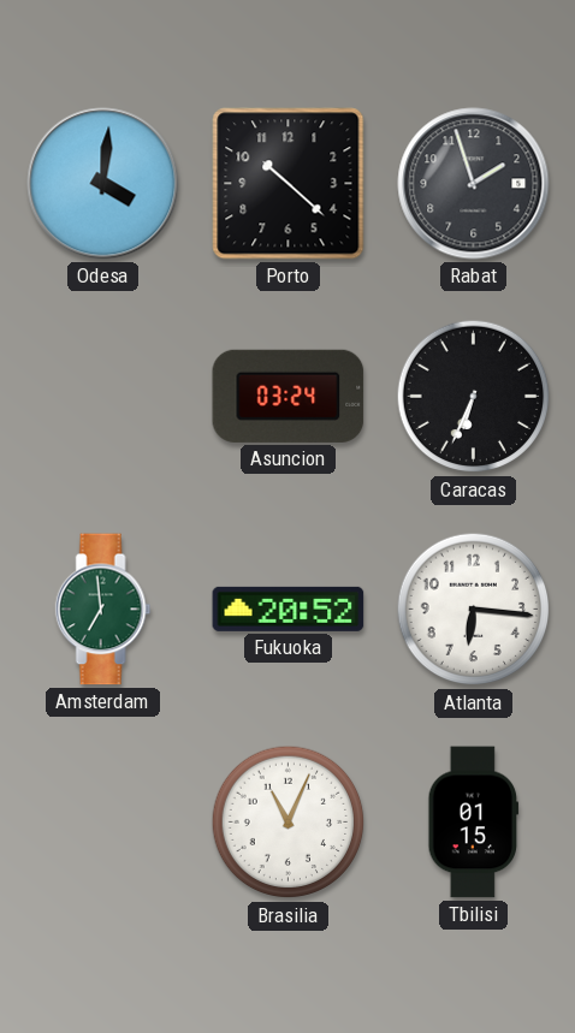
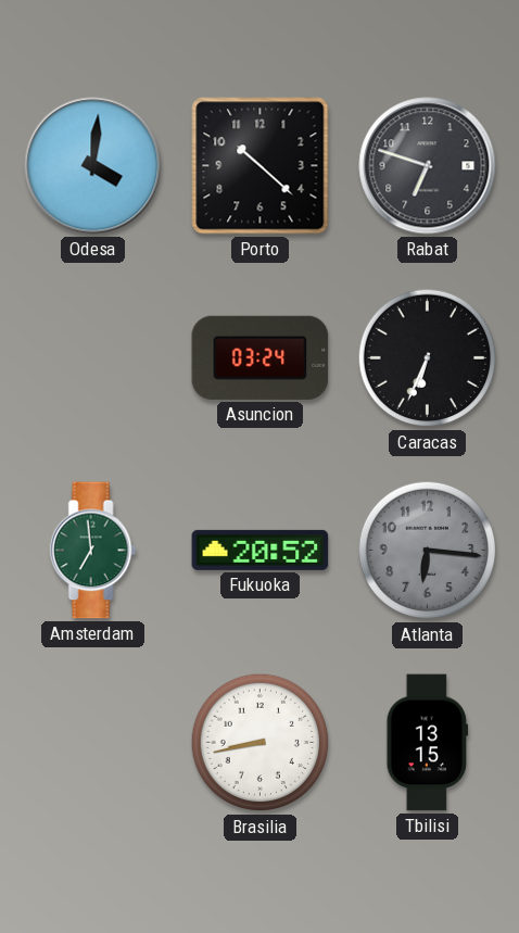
Rabat: 1:57 -> 6:48
Atlanta dial: white -> grey
Brasilia: 11:04 -> 8:43
Tbilisi: 01:15 -> 13:15
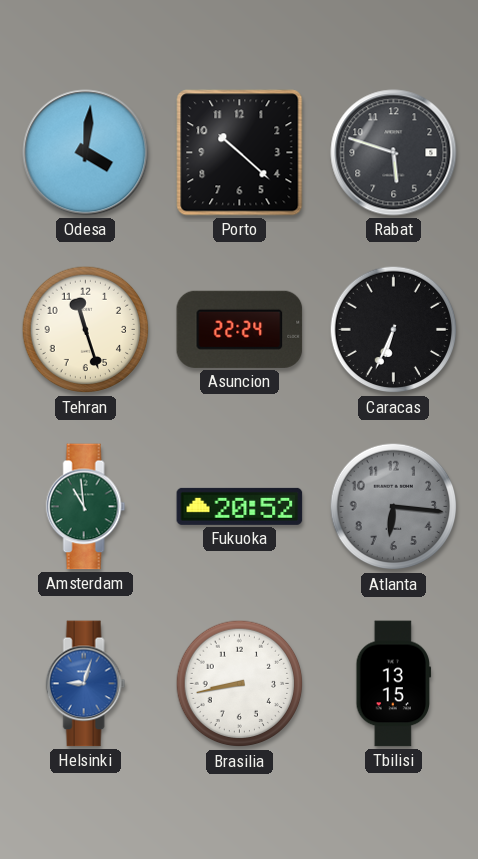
Rabat: 6:48 -> 5:48
Tehran: none -> 11:27
Asuncion: 03:24 -> 22:24
Amsterdam: 6:59 -> 10:59
Helsinki: none -> 9:03
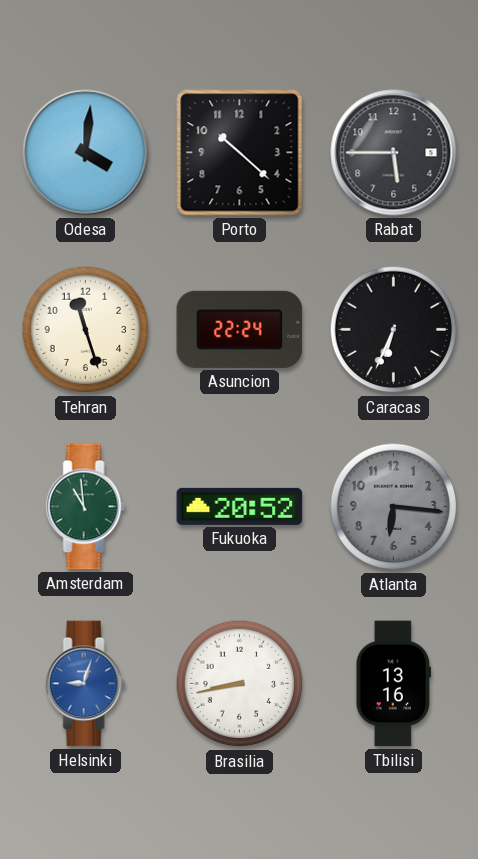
Rabat: 5:48 -> 5:45
Tbilisi: 13:15 -> 13:16
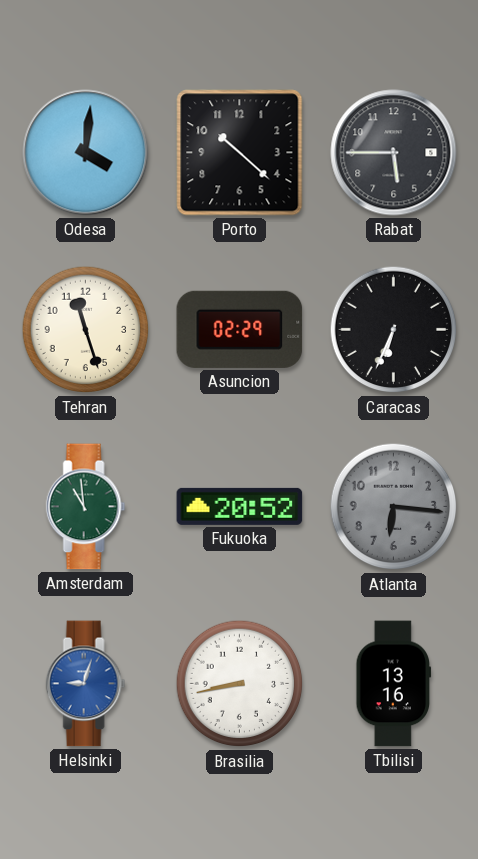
Asuncion: 22:24 -> 02:29
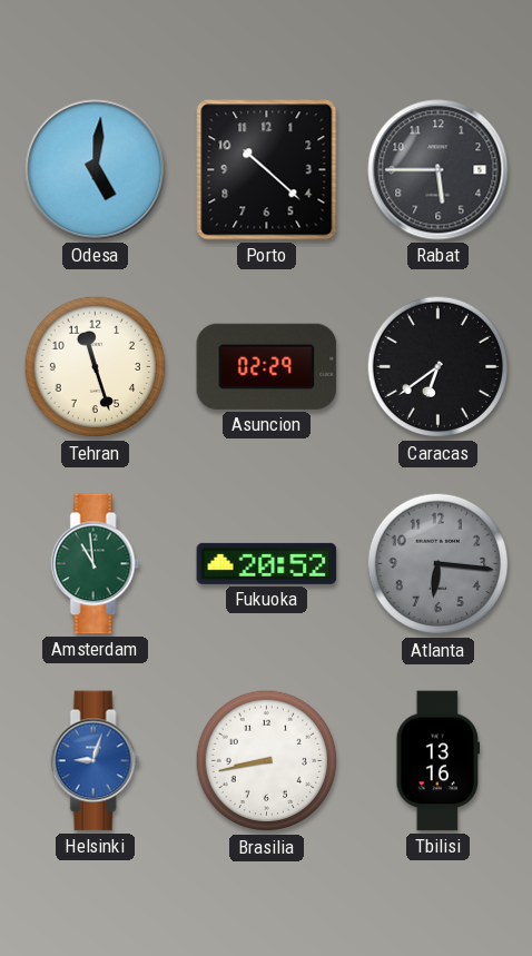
Odesa: 4:01 -> 5:01
Caracas: 6:34 -> 6:39
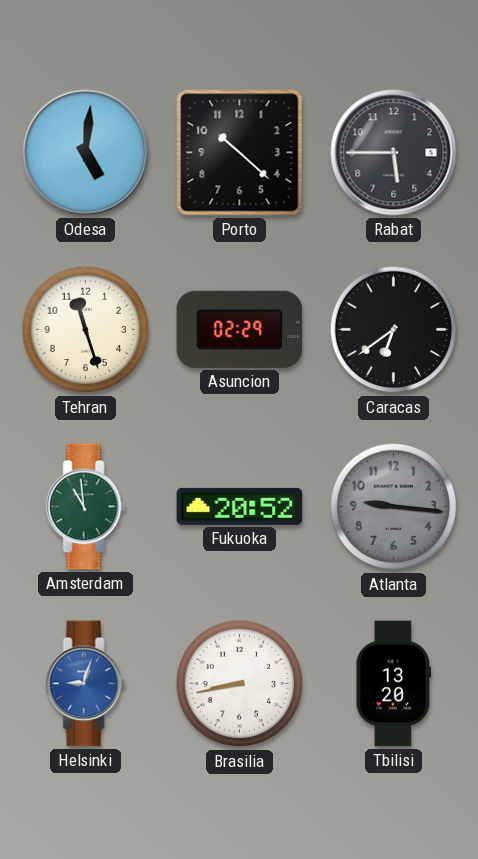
Atlanta: 6:16 -> 9:16
Tbilisi: 13:16 -> 13:20
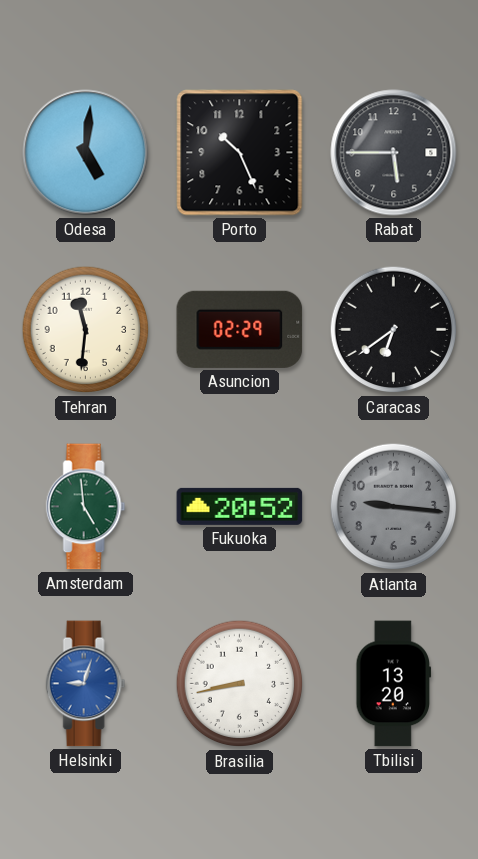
Porto: 10:22 -> 10:26
Tehran: 11:27 -> 11:31
Amsterdam: 10:59 -> 4:59
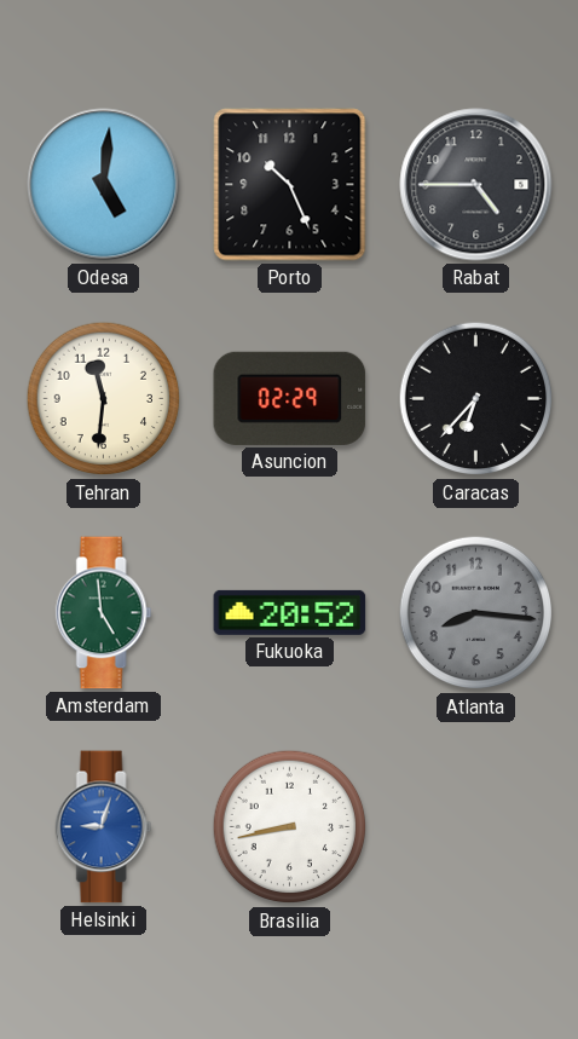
Rabat: 5:45 -> 4:45
Caracas: 6:39 -> 6:37
Atlanta: 9:16 -> 8:16
Tbilisi: 13:20 -> none
